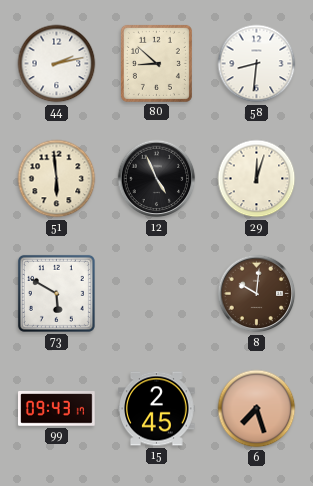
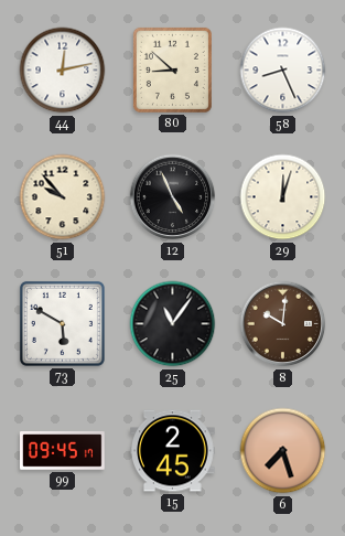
44: 2:13 -> 12:13
58: 8:31 -> 8:26
51: 5:59 -> 9:53
25: none -> 11:06
99: 09:43 -> 09:45
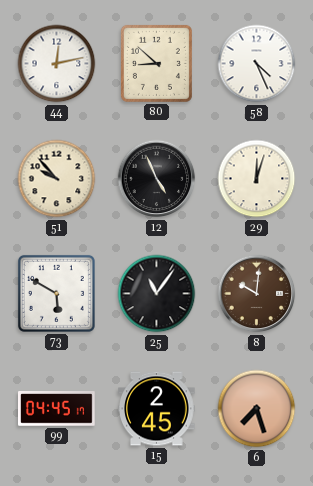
58: 8:26 -> 4:26
99: 09:45 -> 04:45
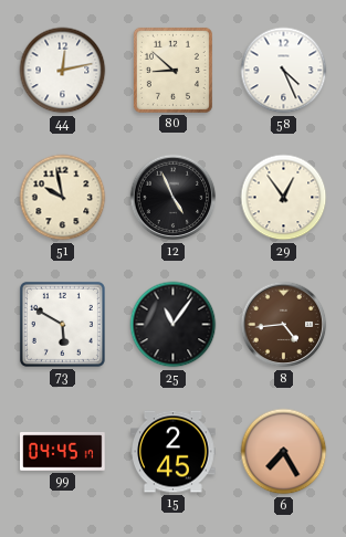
51: 9:53 -> 9:58
29: 12:03 -> 12:54
8: 10:01 -> 4:44
6: 7:27 -> 7:25
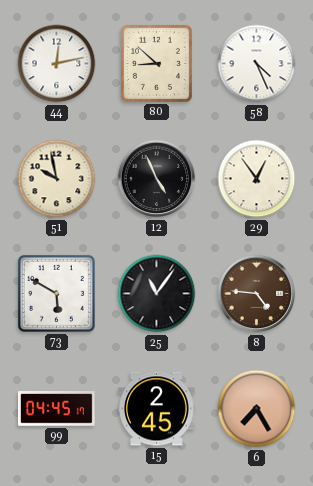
8: 4:44 -> 4:46
